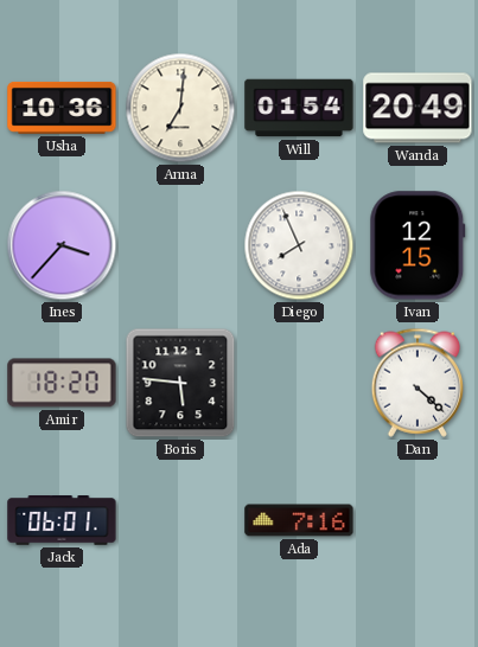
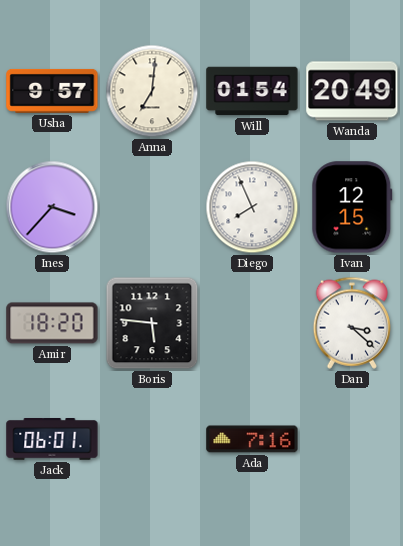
Usha: 10:36 -> 9:57
Dan: 4:22 -> 3:22
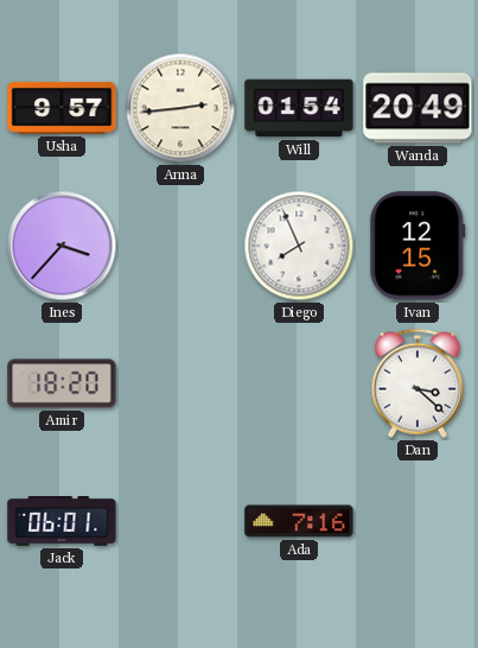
Anna: 7:01 -> 2:44
Boris: 5:46 -> none
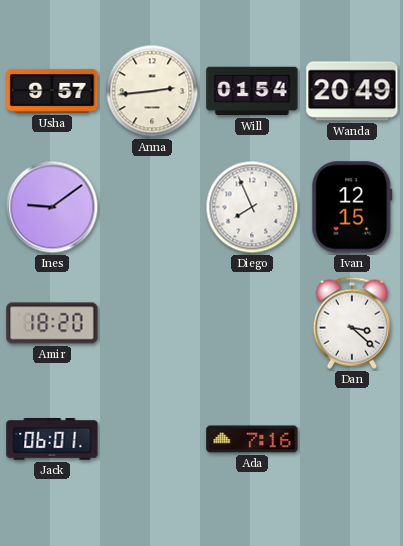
Ines: 3:37 -> 9:09
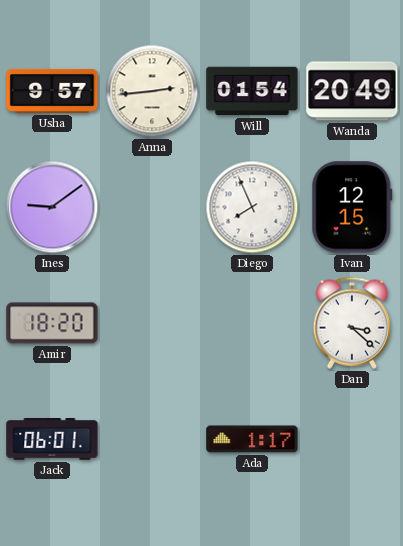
Ada: 7:16 -> 1:17
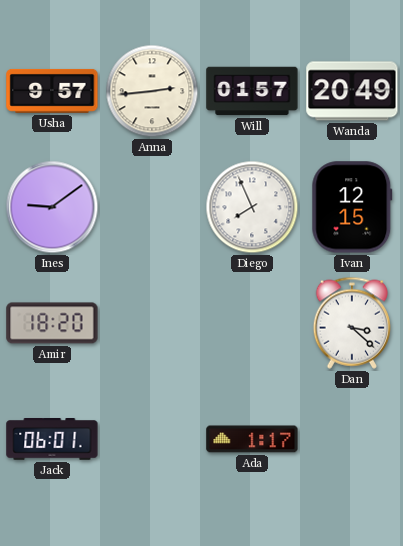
Will: 01:54 -> 01:57
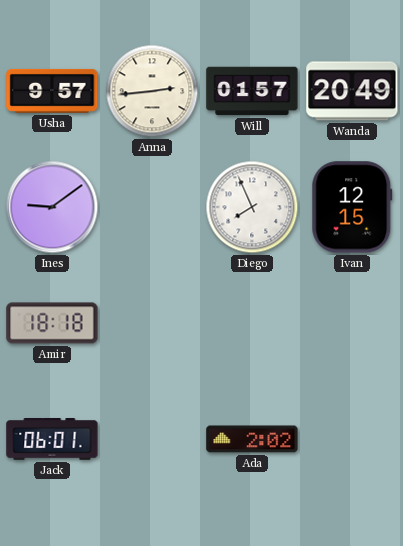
Amir: 18:20 -> 18:18
Dan: 3:22 -> none
Ada: 1:17 -> 2:02
